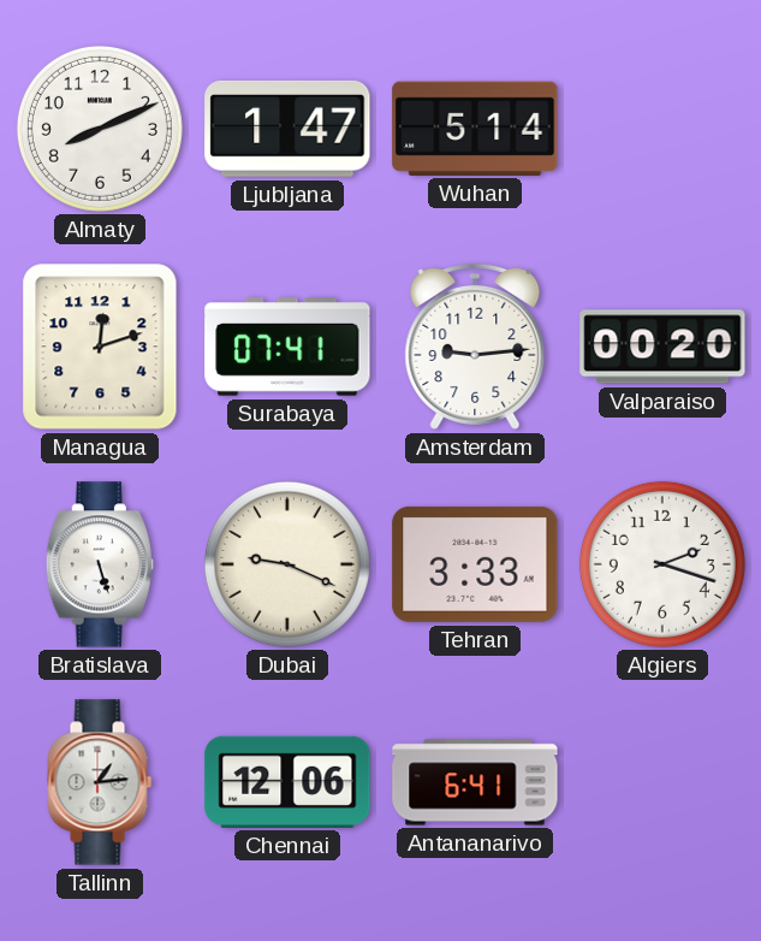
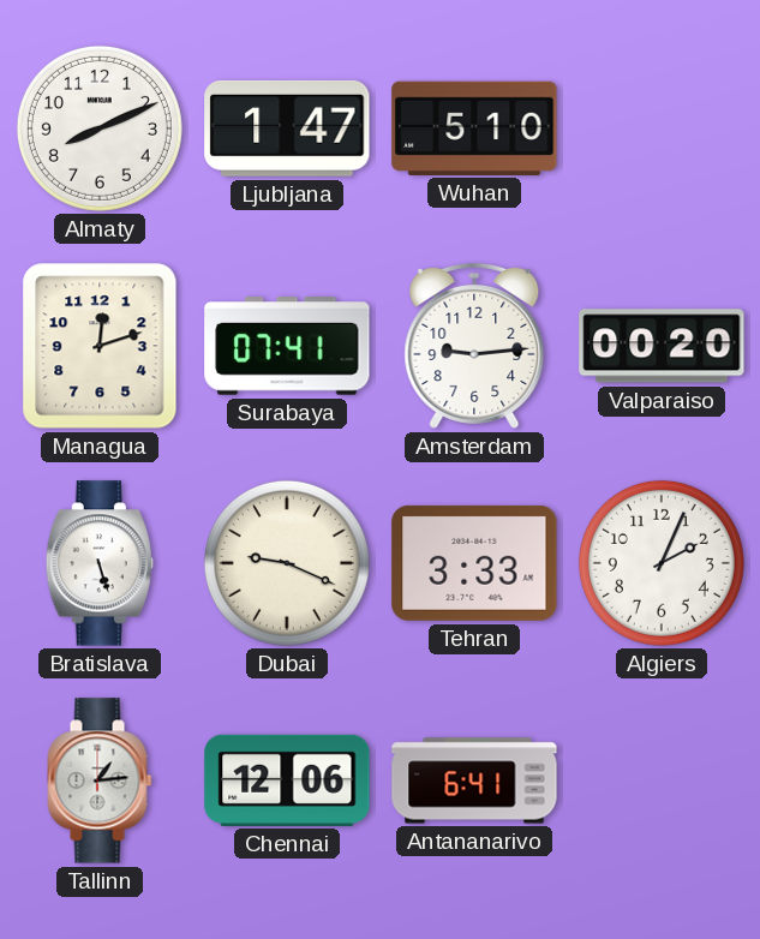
Wuhan: 5:14 -> 5:10
Algiers: 2:18 -> 2:04
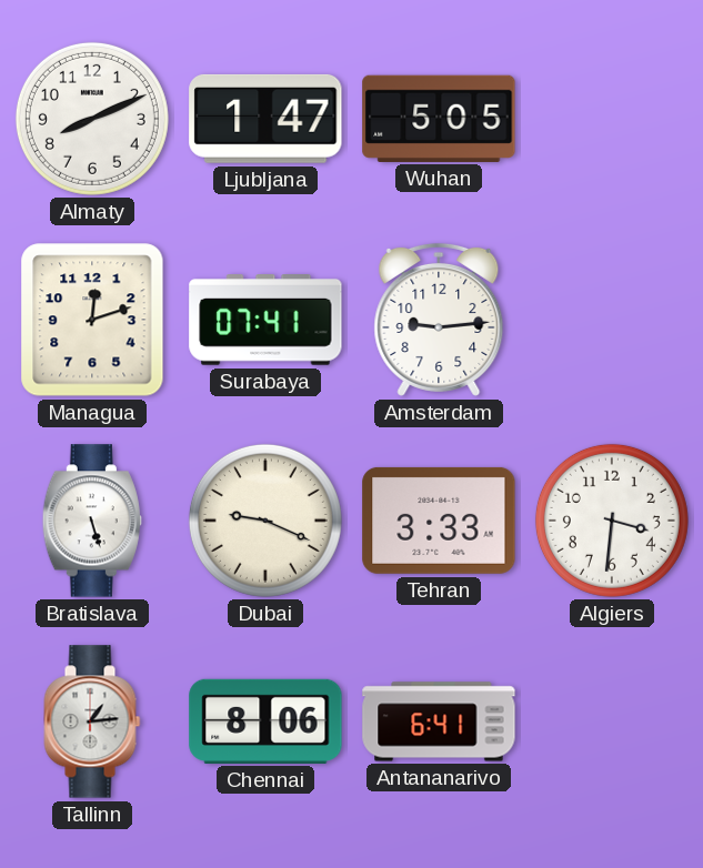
Wuhan: 5:10 -> 5:05
Valparaiso: 00:20 -> none
Algiers: 2:04 -> 3:31
Chennai: 12:06 -> 8:06
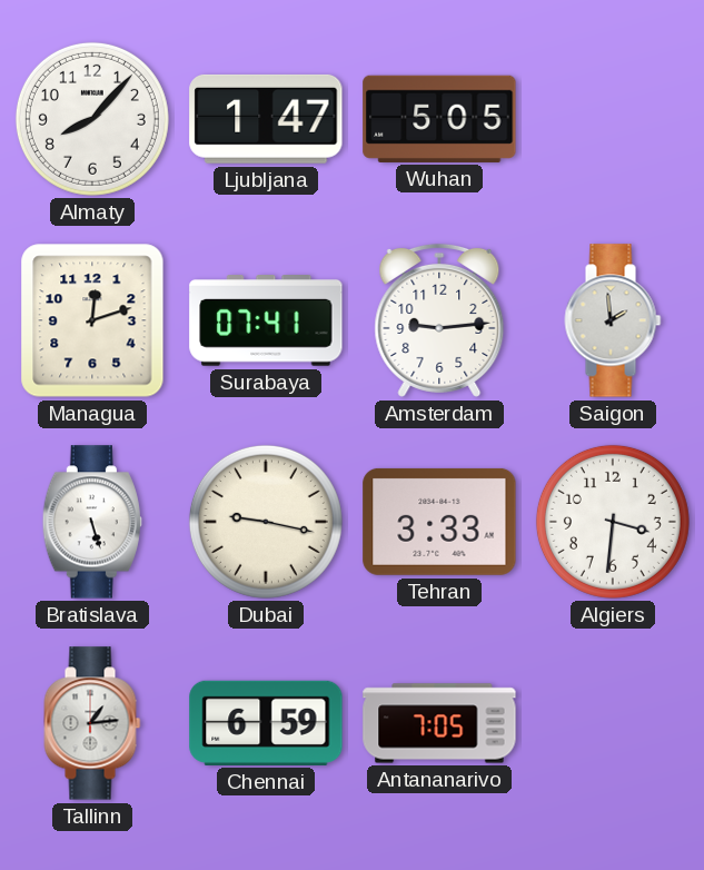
Almaty: 8:11 -> 8:07
Saigon: none -> 1:59
Dubai: 9:19 -> 9:17
Chennai: 8:06 -> 6:59
Antananarivo: 6:41 -> 7:05
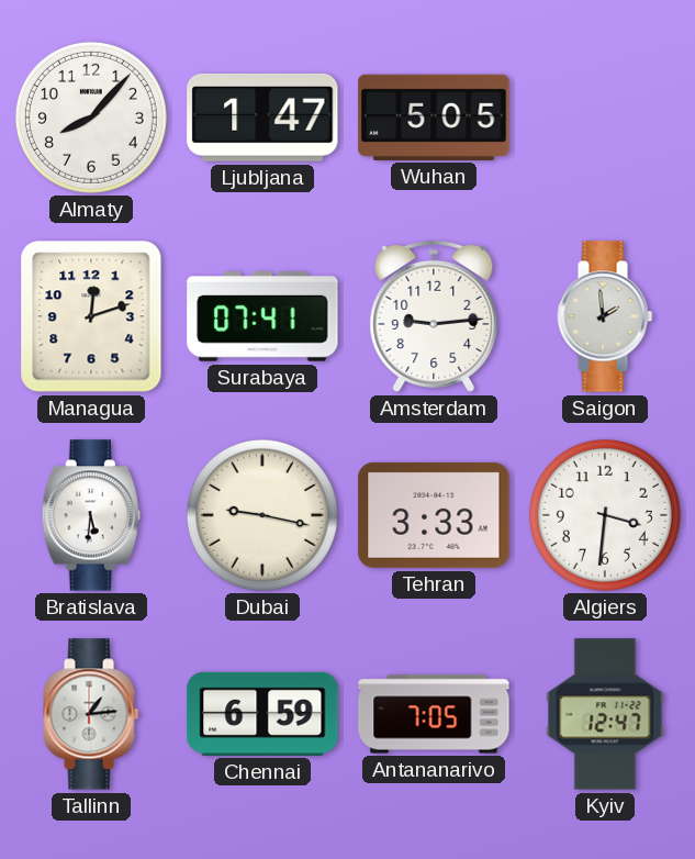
Bratislava: 5:27 -> 5:31
Kyiv: none -> 12:47
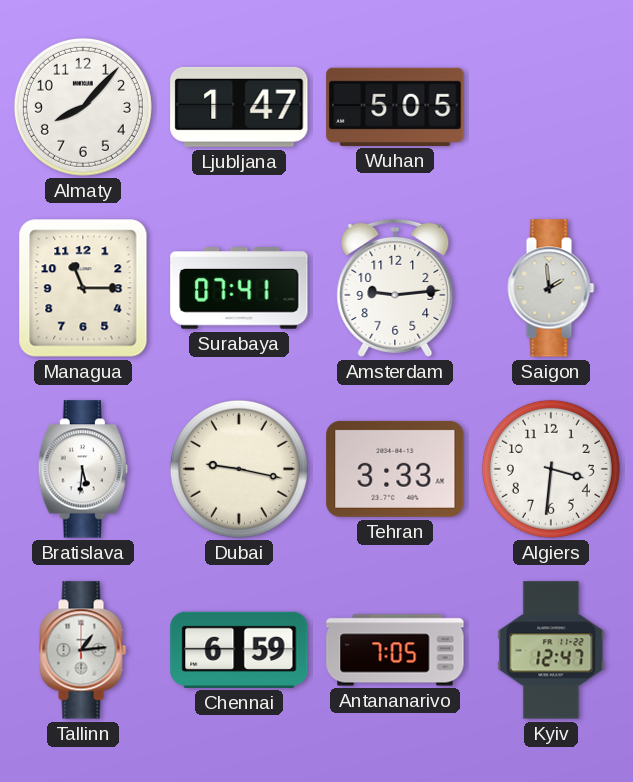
Managua: 12:12 -> 11:15
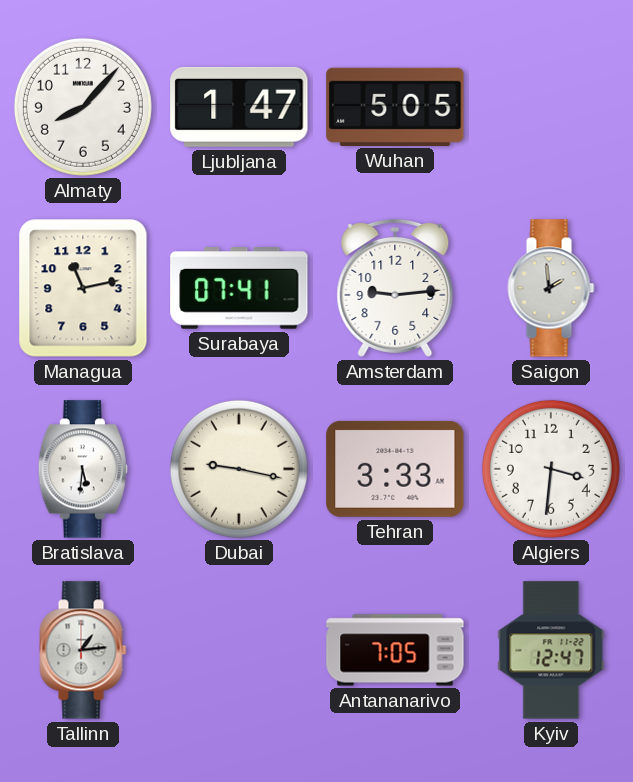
Managua: 11:15 -> 11:13
Chennai: 6:59 -> none
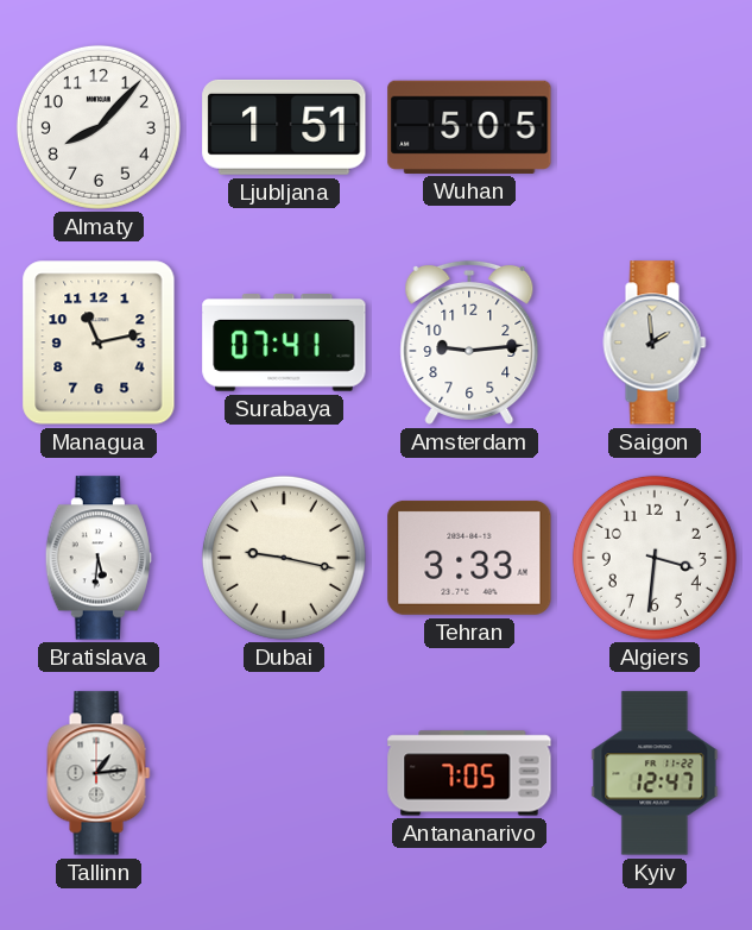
Ljubljana: 1:47 -> 1:51
